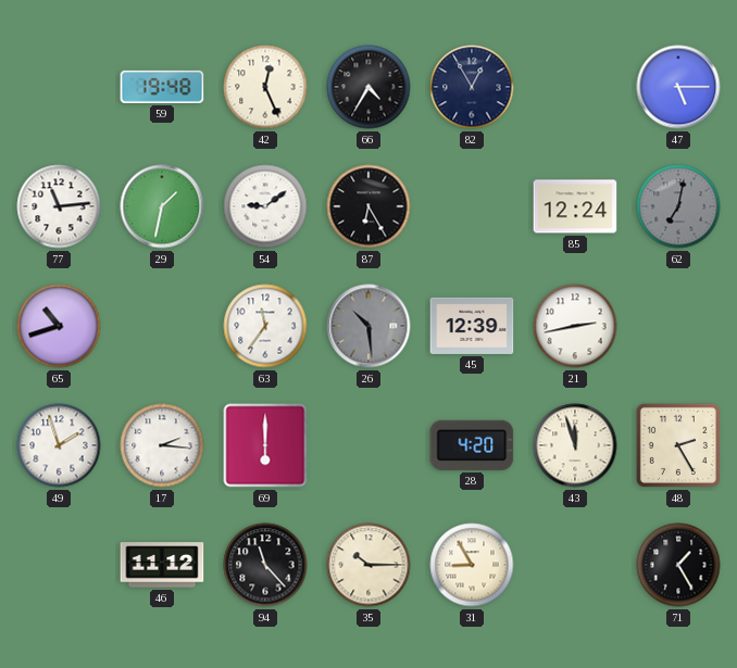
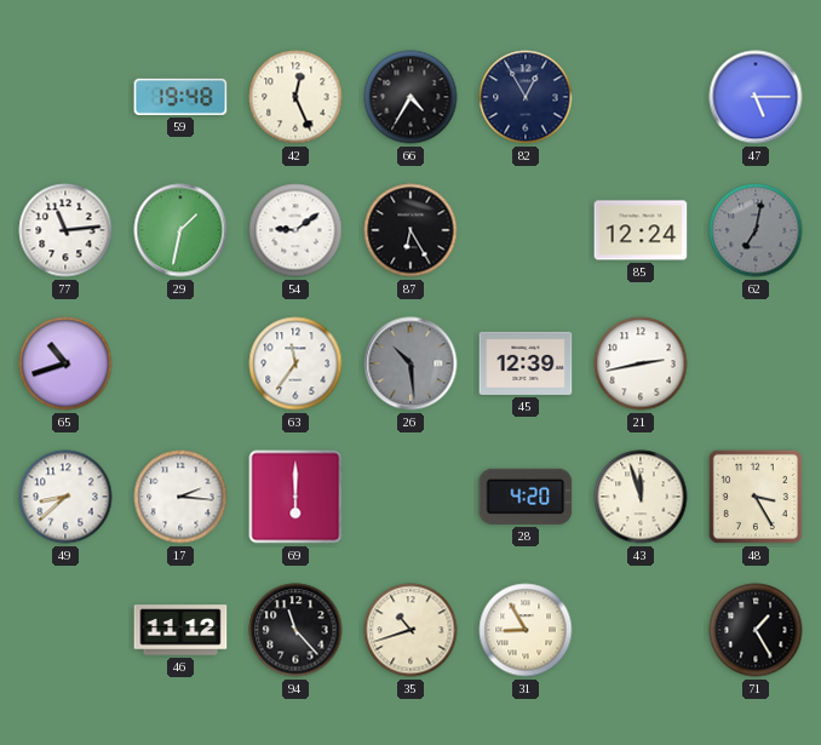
49: 1:57 -> 8:38
48: 2:25 -> 3:25
35: 10:15 -> 10:42
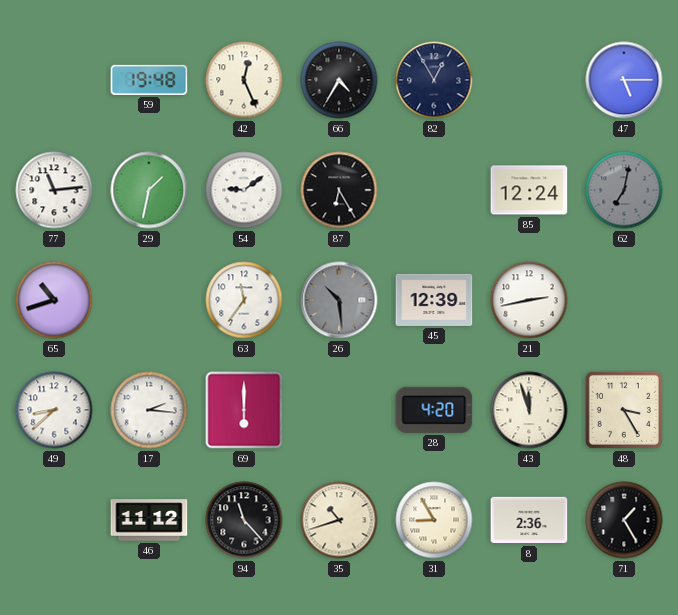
8: none -> 2:36
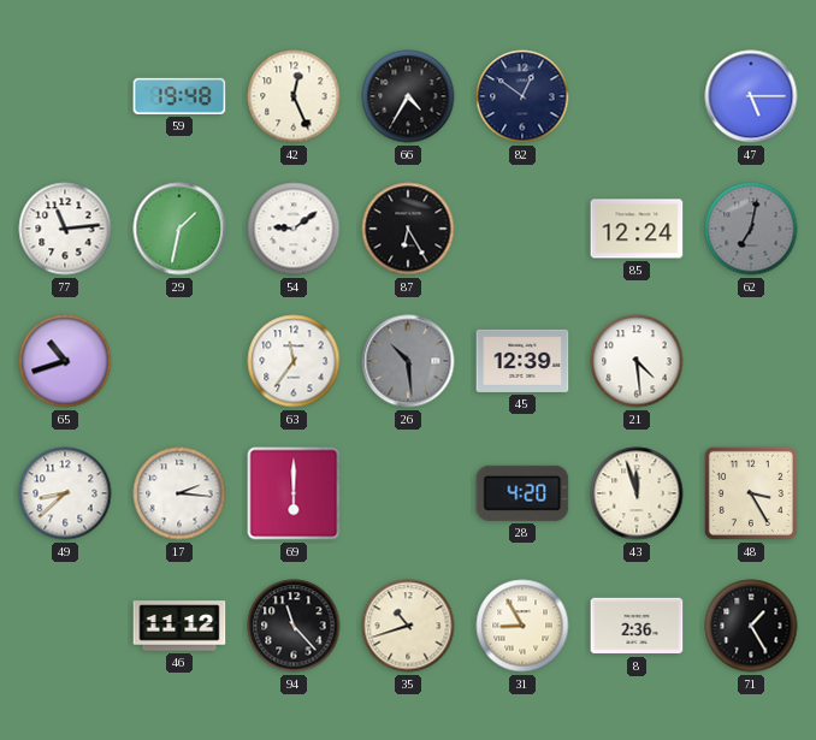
82: 12:55 -> 12:51
21: 2:43 -> 4:29
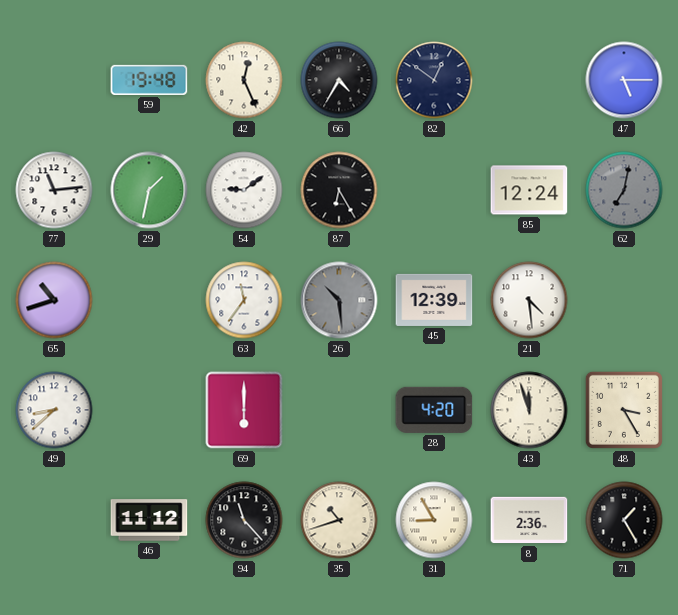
17: 2:16 -> none
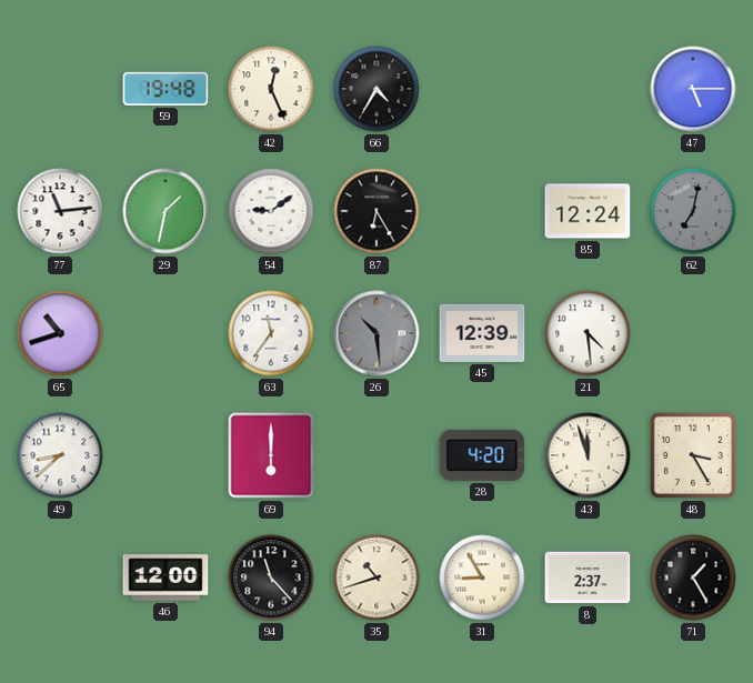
82: 12:51 -> none
46: 11:12 -> 12:00
8: 2:36 -> 2:37
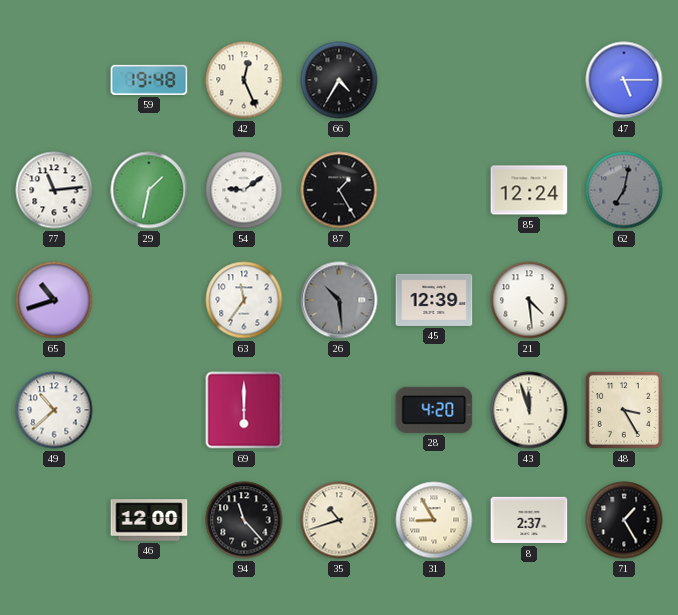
87: 6:25 -> 1:25
49: 8:38 -> 10:38
